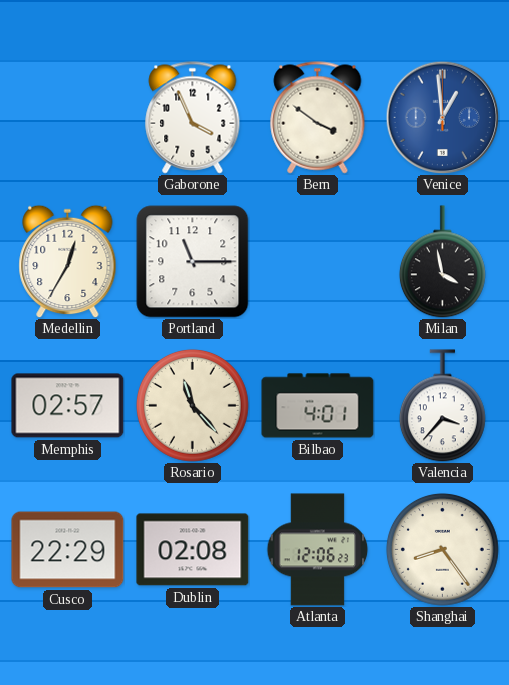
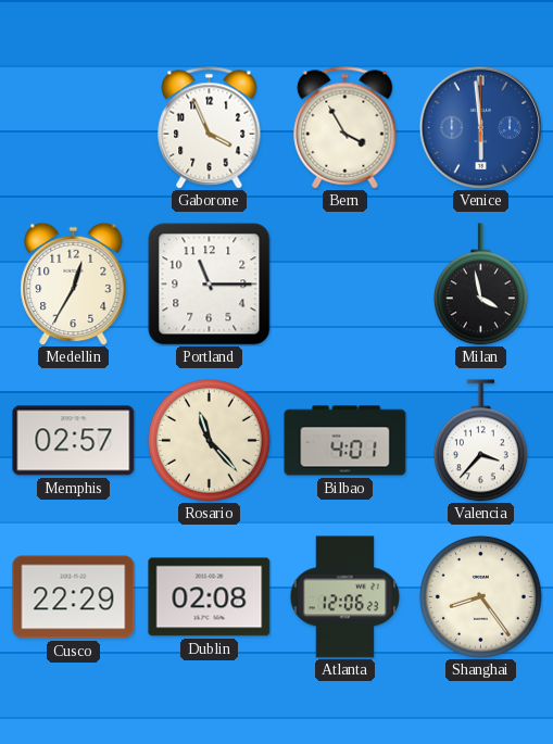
Bern: 3:51 -> 3:55
Venice: 12:59 -> 5:59
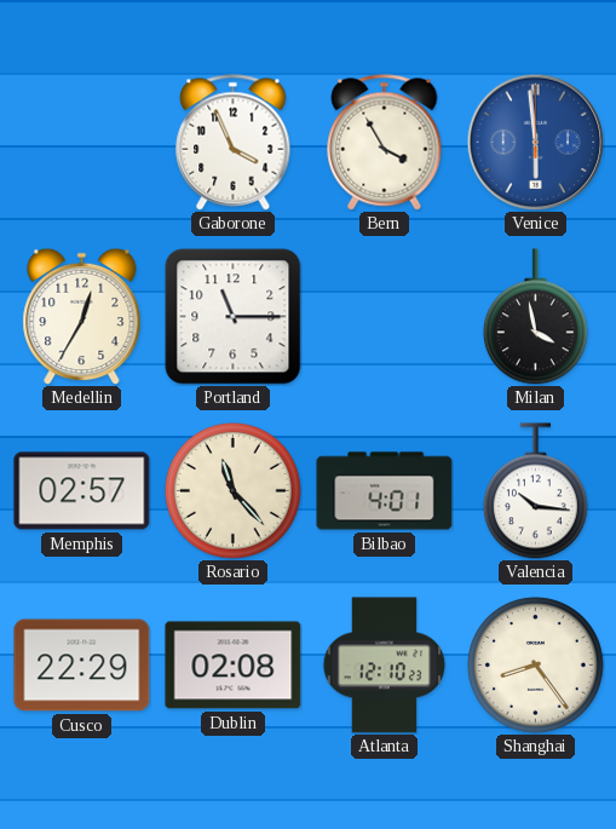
Valencia: 3:37 -> 10:16
Atlanta: 12:06 -> 12:10
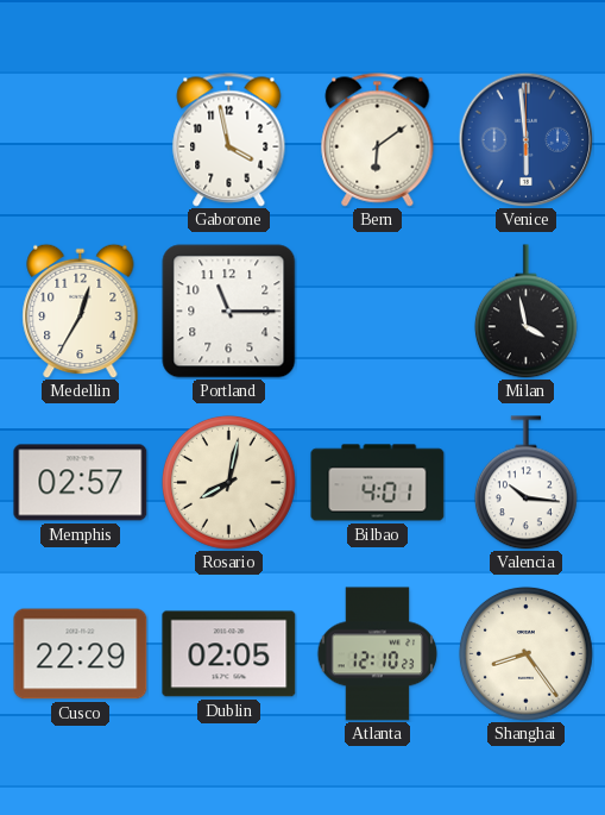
Gaborone: 3:56 -> 3:58
Bern: 3:55 -> 6:09
Rosario: 11:23 -> 8:02
Dublin: 02:08 -> 02:05
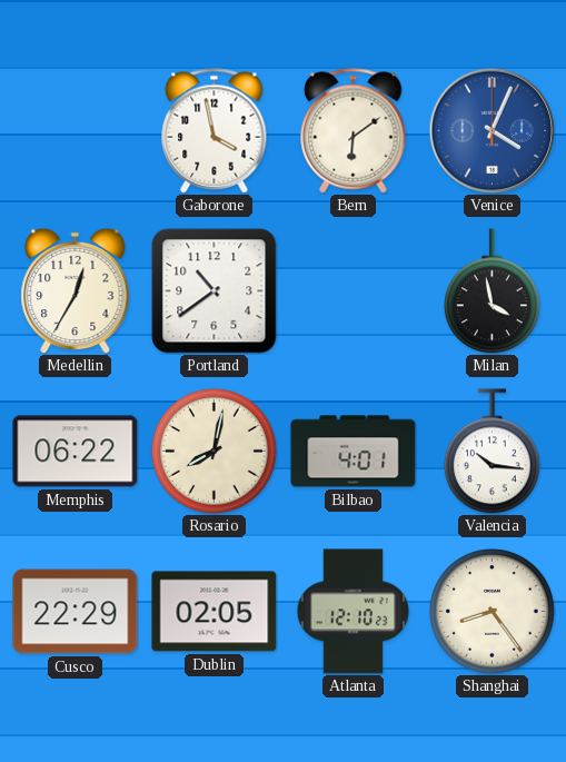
Venice: 5:59 -> 4:04
Portland: 11:15 -> 10:39
Memphis: 02:57 -> 06:22
